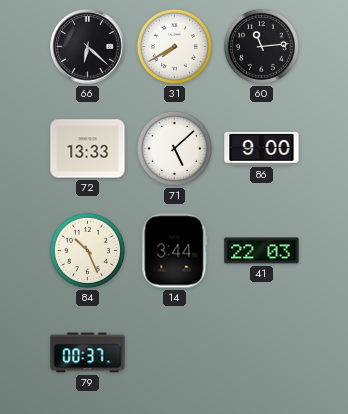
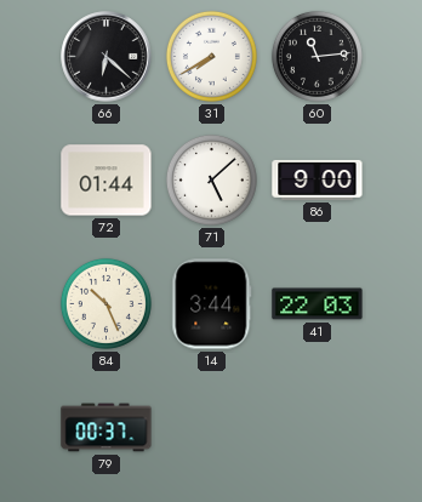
72: 13:33 -> 01:44
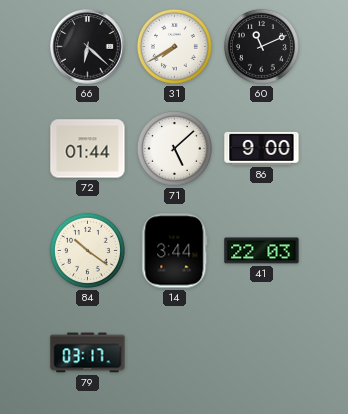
60: 11:14 -> 11:11
84: 10:26 -> 10:21
79: 00:37 -> 03:17
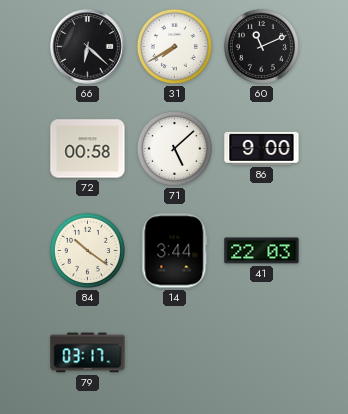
72: 01:44 -> 00:58
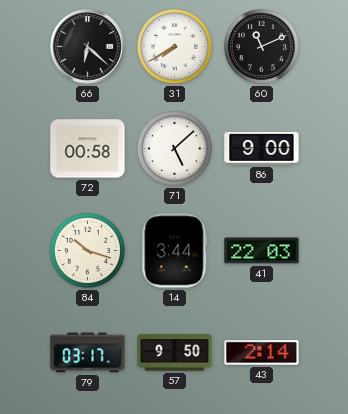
84: 10:21 -> 10:18
57: none -> 9:50
43: none -> 2:14
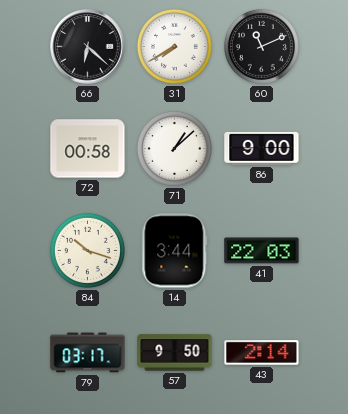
71: 5:08 -> 1:08
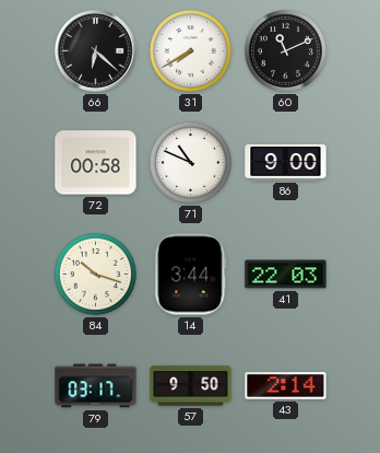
71: 1:08 -> 10:49
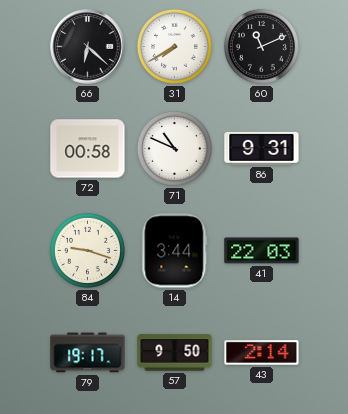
86: 9:00 -> 9:31
84: 10:18 -> 9:18
79: 03:17 -> 19:17
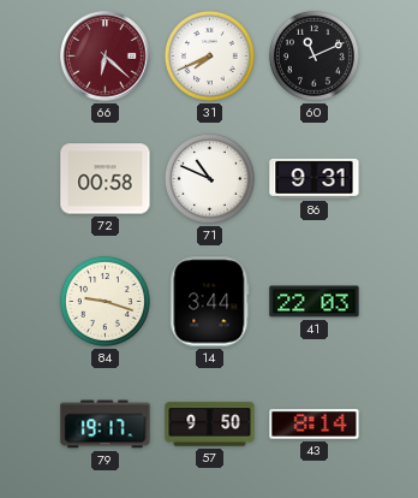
66 dial: black -> burgundy
31: 7:40 -> 7:41
43: 2:14 -> 8:14
